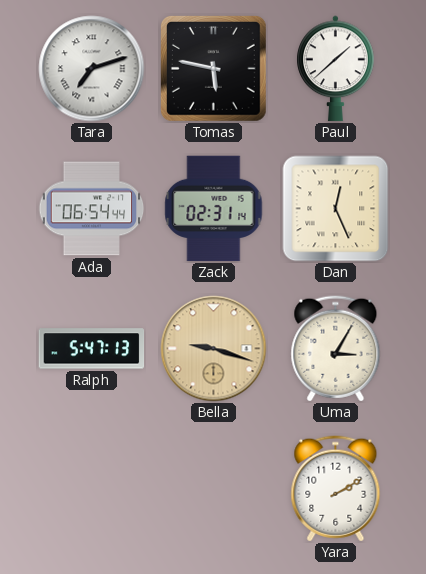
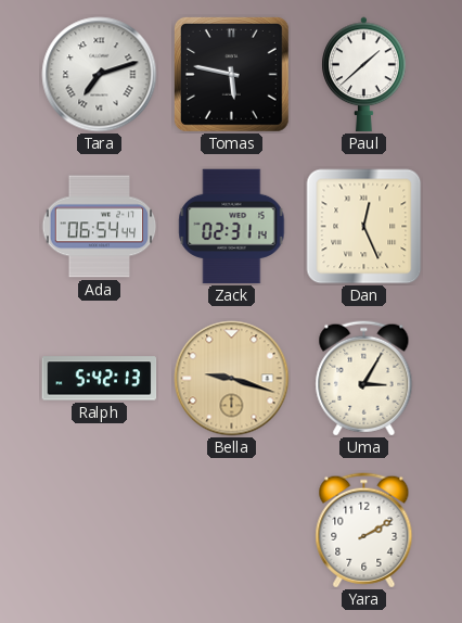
Ralph: 5:47 -> 5:42
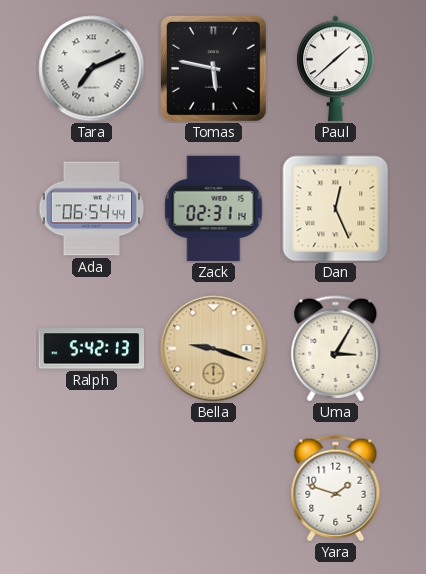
Tara: 7:12 -> 7:11
Yara: 2:10 -> 1:48
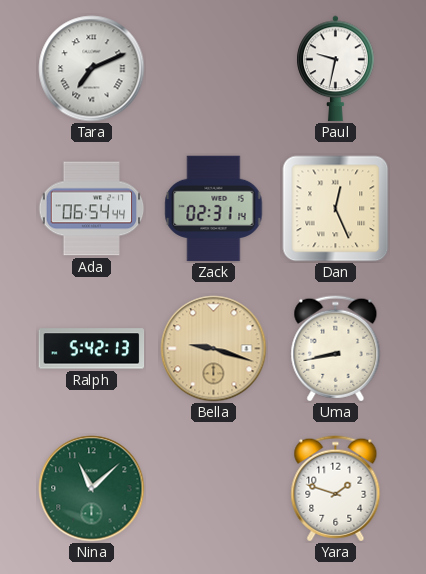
Tomas: 5:47 -> none
Paul: 1:38 -> 9:32
Uma: 3:05 -> 8:43
Nina: none -> 11:08
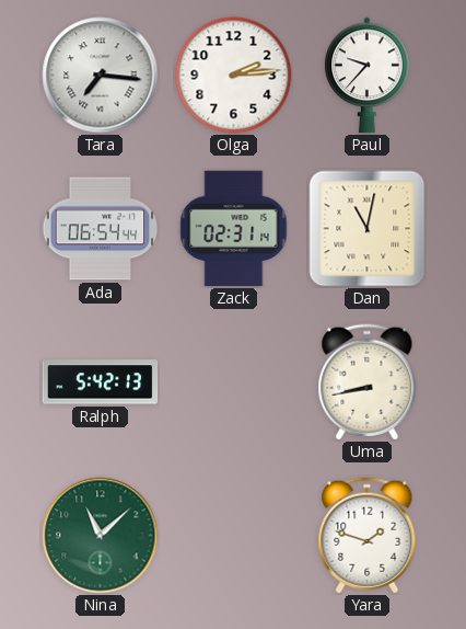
Tara: 7:11 -> 7:16
Olga: none -> 2:14
Paul: 9:32 -> 9:37
Dan: 12:26 -> 11:02
Bella: 9:18 -> none
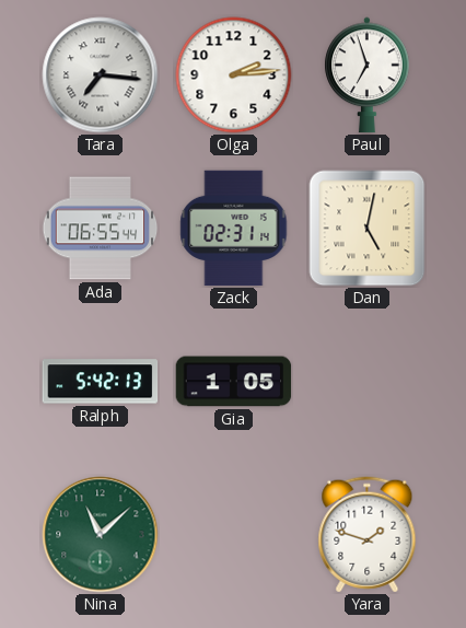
Paul: 9:37 -> 6:57
Ada: 06:54 -> 06:55
Dan: 11:02 -> 5:02
Gia: none -> 1:05
Uma: 8:43 -> none
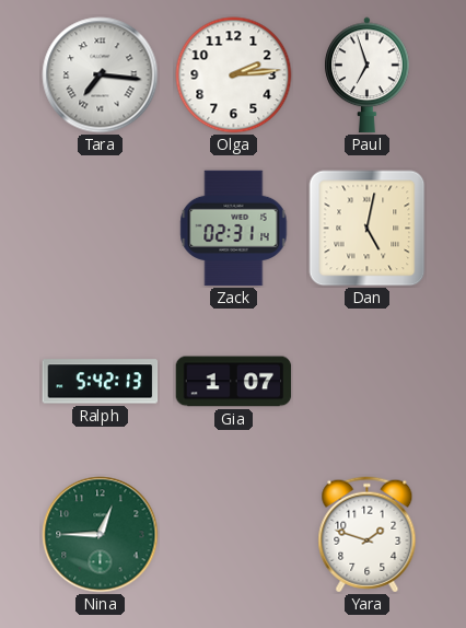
Ada: 06:55 -> none
Gia: 1:05 -> 1:07
Nina: 11:08 -> 12:45
